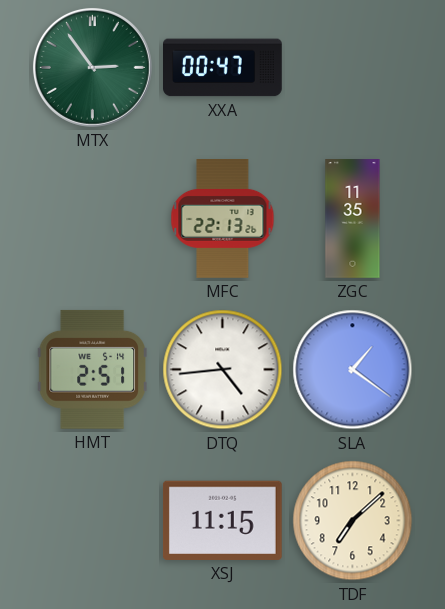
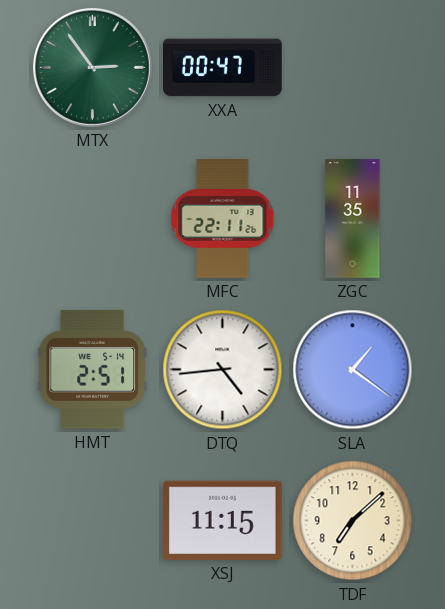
MFC: 22:13 -> 22:11
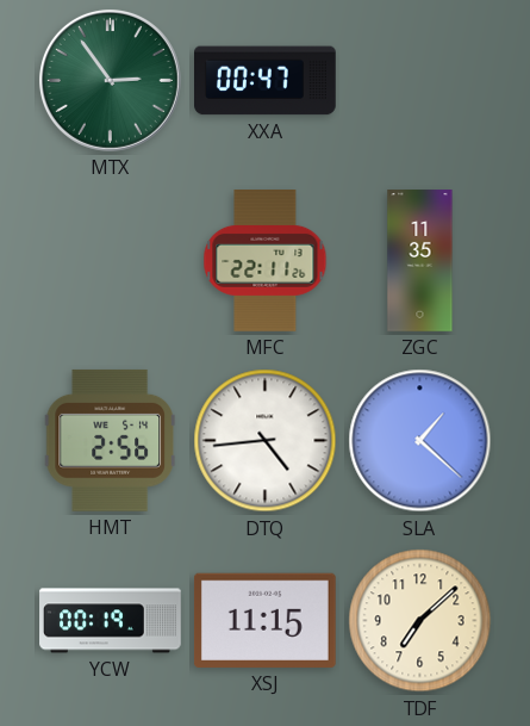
HMT: 2:51 -> 2:56
SLA: 1:21 -> 1:22
YCW: none -> 00:19
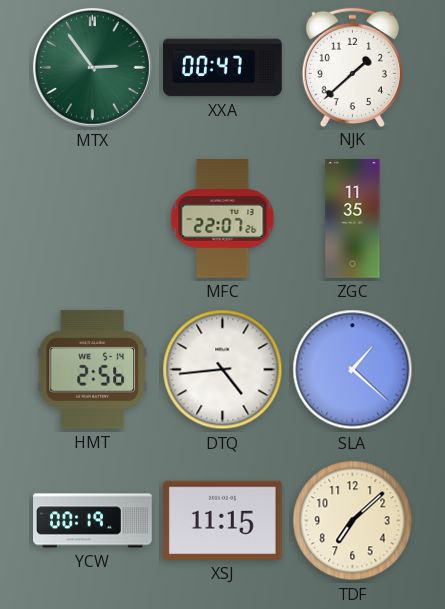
NJK: none -> 1:38
MFC: 22:11 -> 22:07
